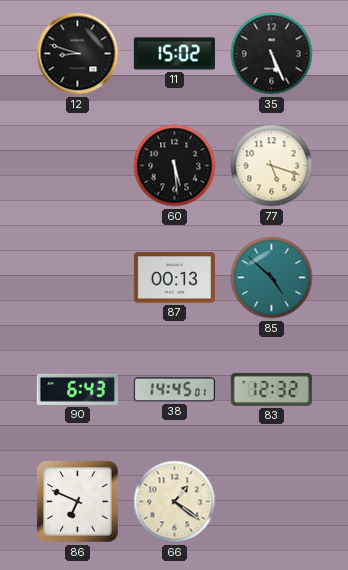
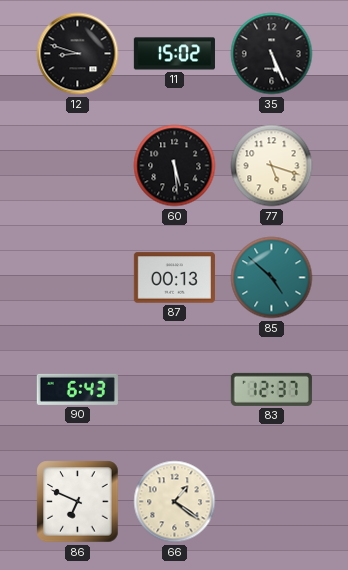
38: 14:45 -> none
83: 12:32 -> 12:37
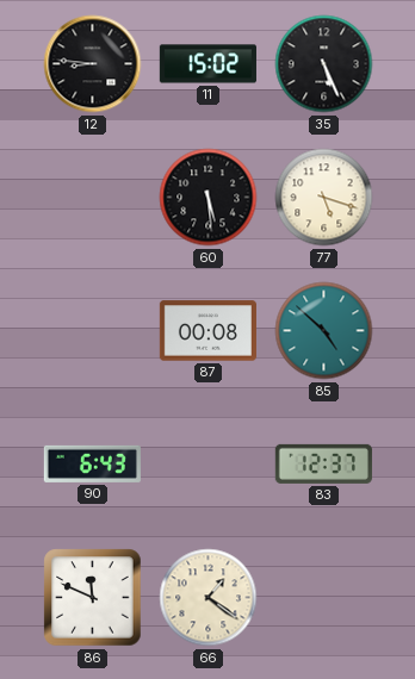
12: 8:48 -> 8:46
87: 00:13 -> 00:08
86: 6:49 -> 11:49
